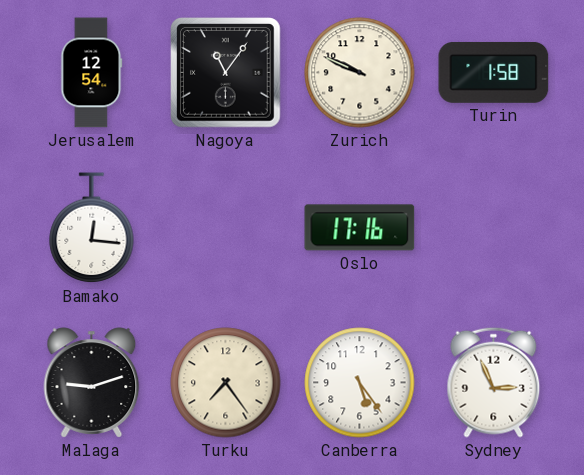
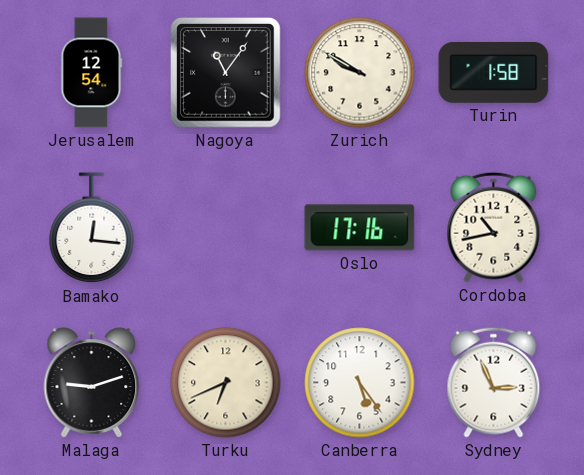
Zurich: 9:49 -> 9:50
Cordoba: none -> 10:43
Turku: 7:24 -> 6:41
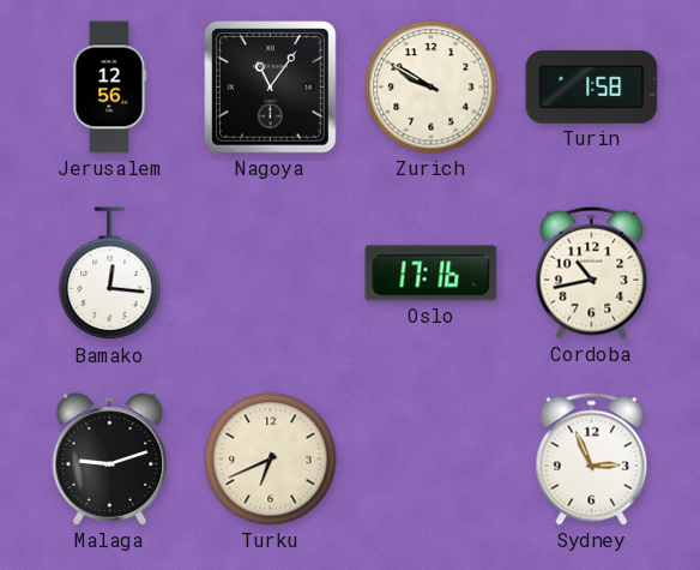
Jerusalem: 12:54 -> 12:56
Canberra: 5:24 -> none
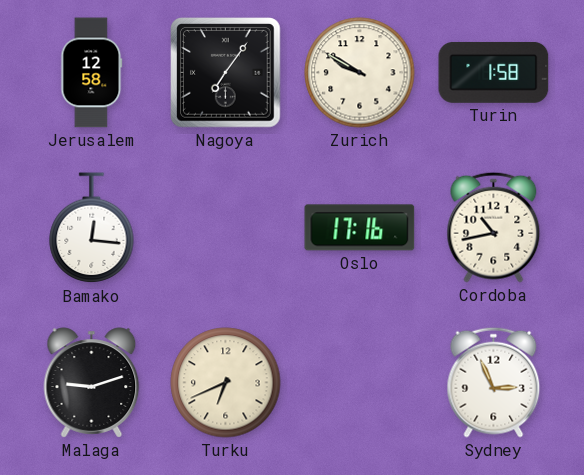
Jerusalem: 12:56 -> 12:58
Nagoya: 11:06 -> 7:06
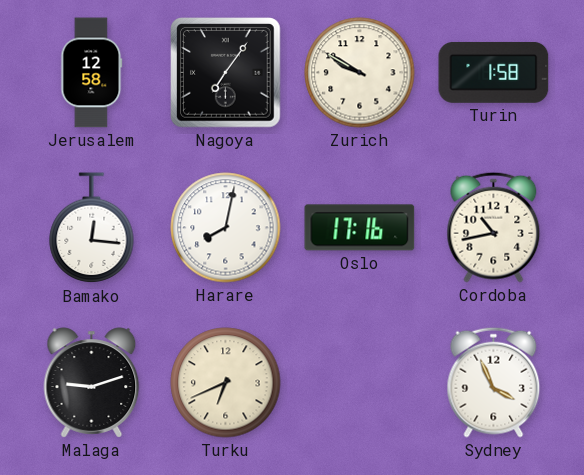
Harare: none -> 8:02
Sydney: 2:56 -> 3:56
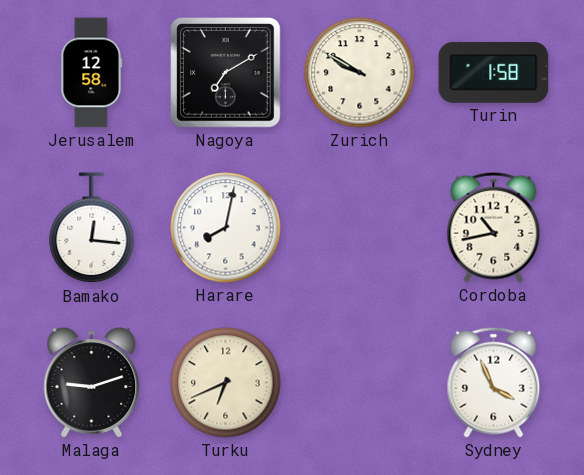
Nagoya: 7:06 -> 7:10
Oslo: 17:16 -> none
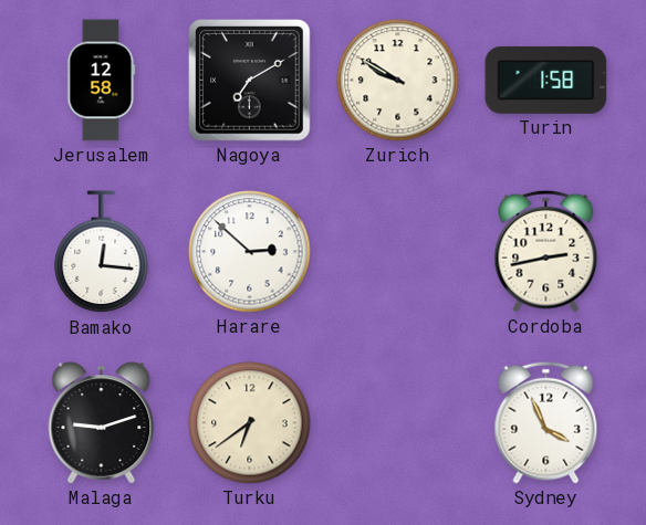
Harare: 8:02 -> 2:52
Cordoba: 10:43 -> 2:43
Turku: 6:41 -> 6:39
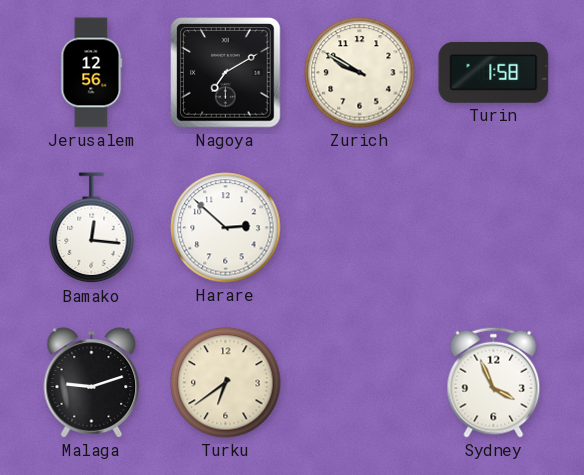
Jerusalem: 12:58 -> 12:56
Cordoba: 2:43 -> none
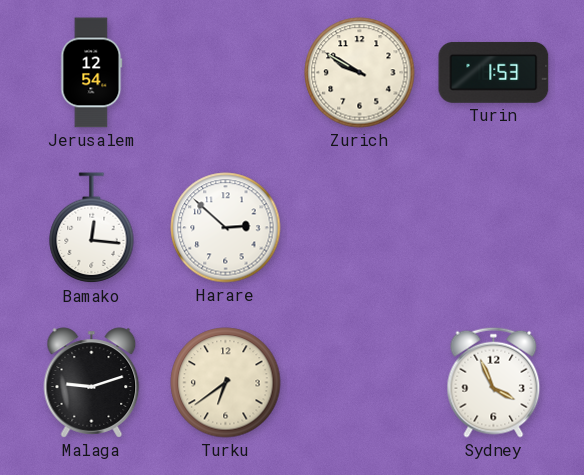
Jerusalem: 12:56 -> 12:54
Nagoya: 7:10 -> none
Turin: 1:58 -> 1:53
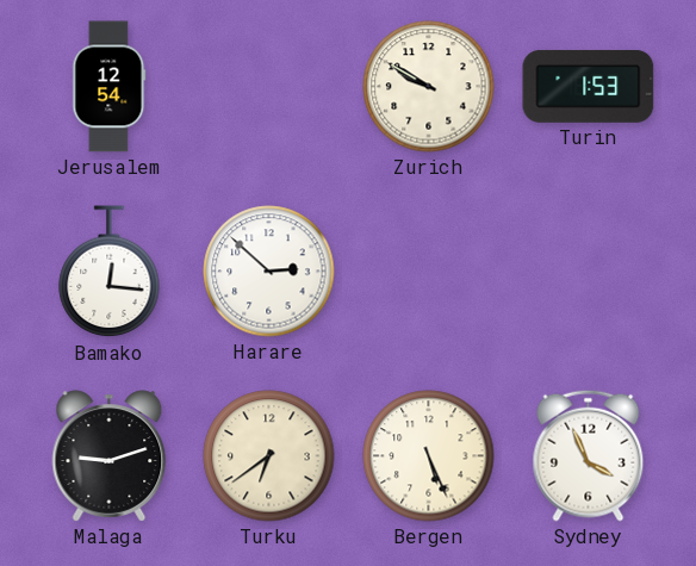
Bergen: none -> 5:26
